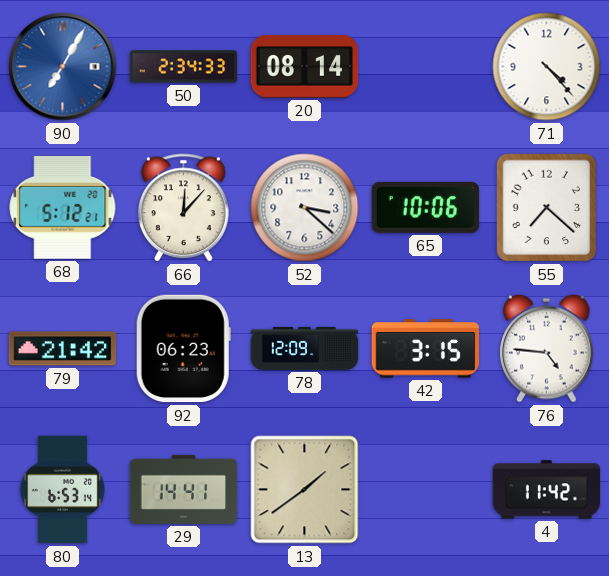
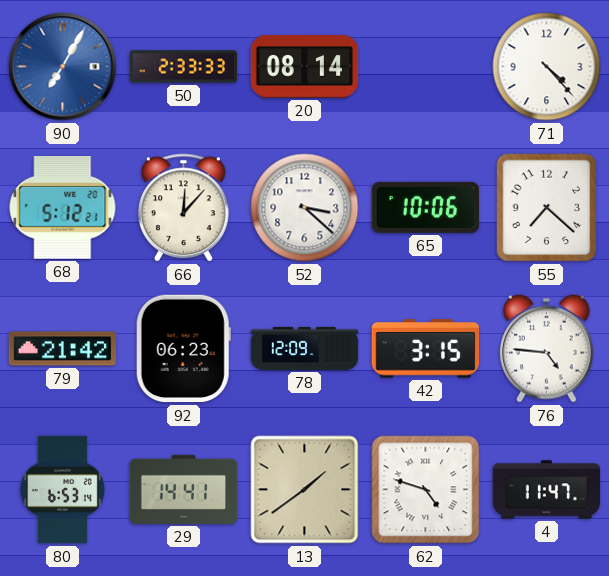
50: 2:34 -> 2:33
62: none -> 4:48
4: 11:42 -> 11:47
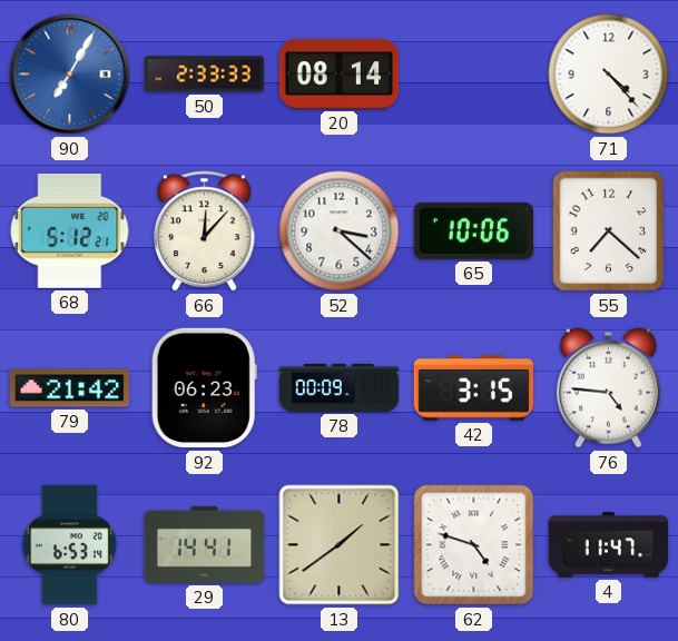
78: 12:09 -> 00:09
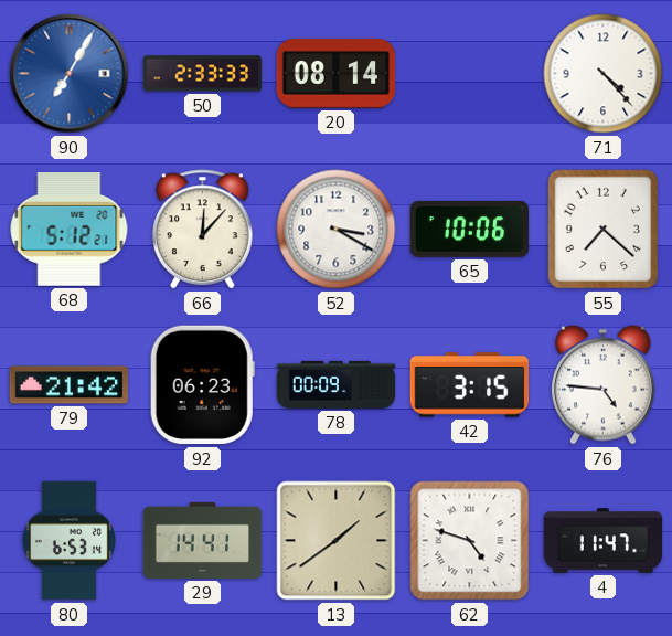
52: 3:22 -> 3:20
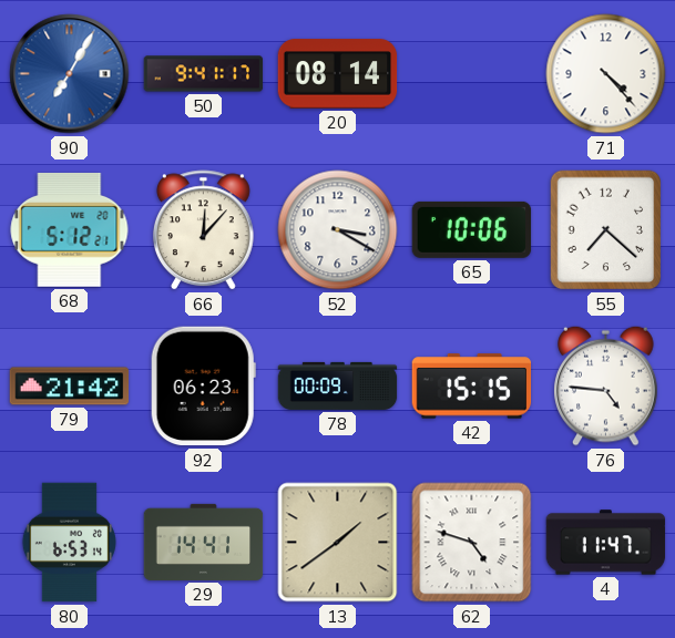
50: 2:33 -> 9:41
42: 3:15 -> 15:15
